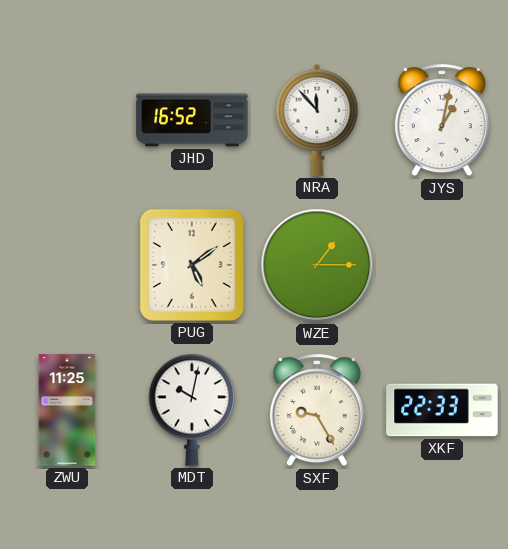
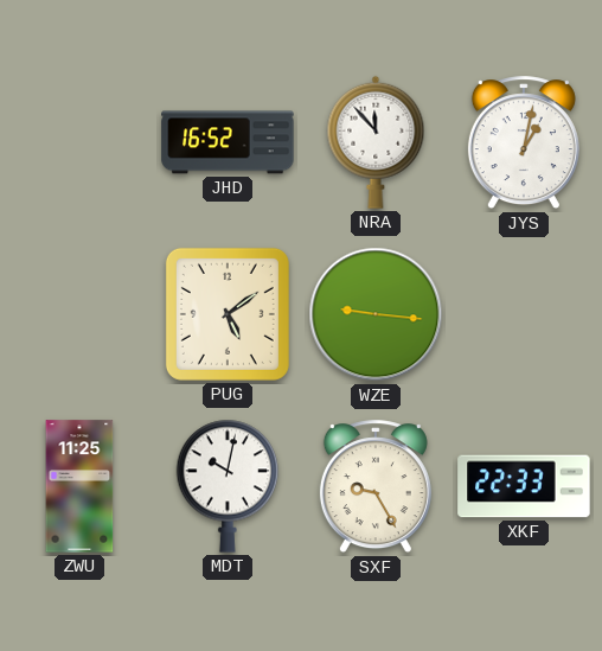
WZE: 1:15 -> 9:16
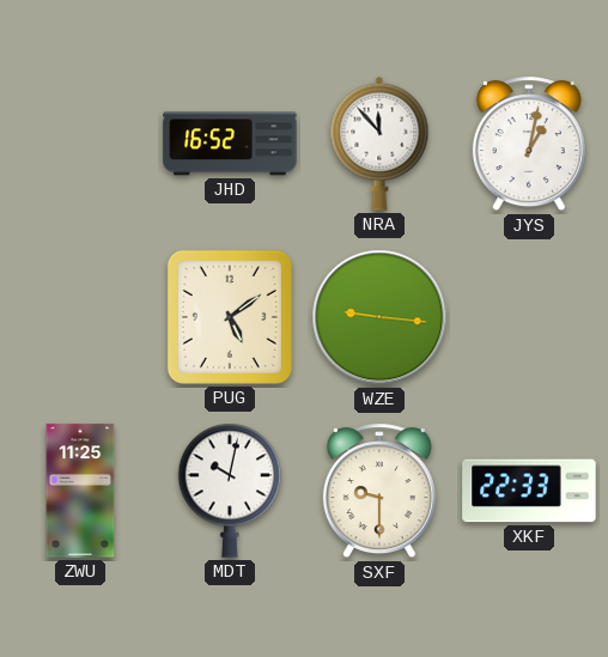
SXF: 9:25 -> 9:30
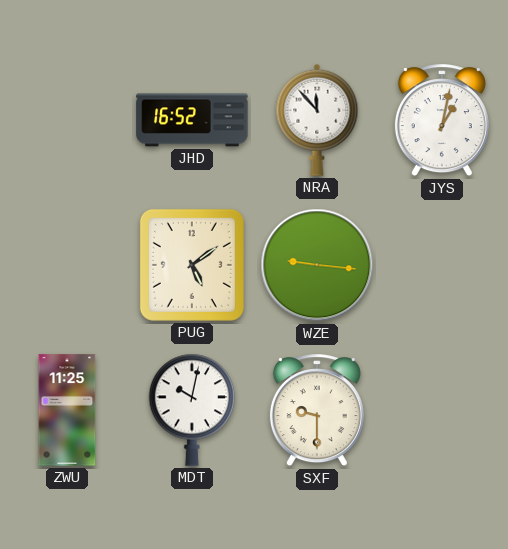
XKF: 22:33 -> none
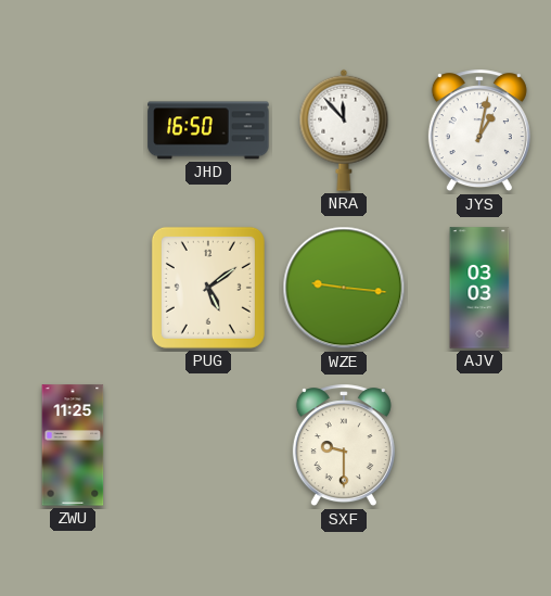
JHD: 16:52 -> 16:50
AJV: none -> 03:03
MDT: 10:02 -> none
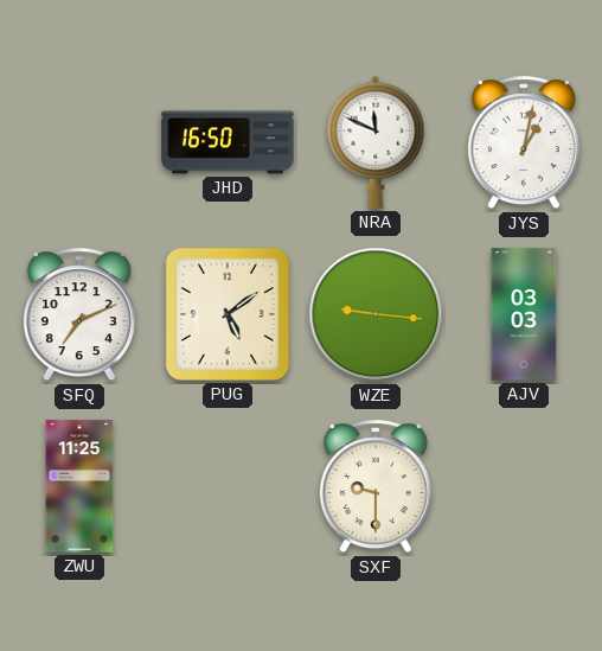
NRA: 11:53 -> 11:49
SFQ: none -> 7:11
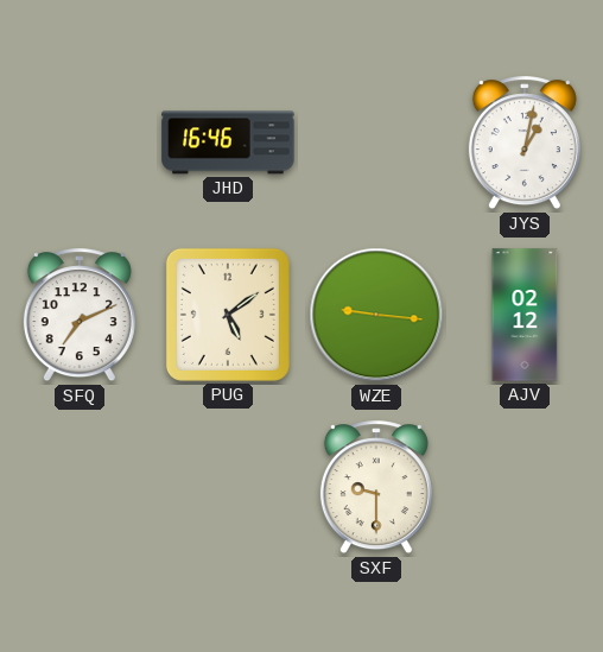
JHD: 16:50 -> 16:46
NRA: 11:49 -> none
AJV: 03:03 -> 02:12
ZWU: 11:25 -> none
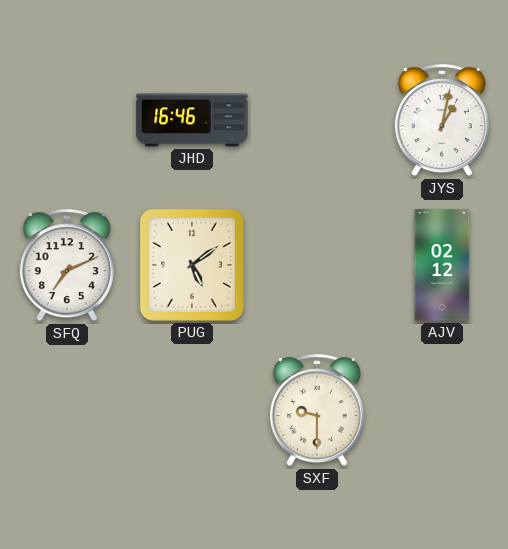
WZE: 9:16 -> none
